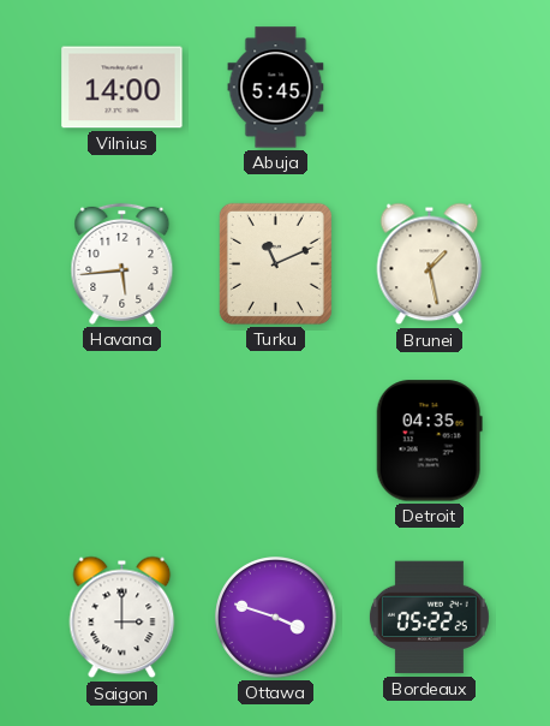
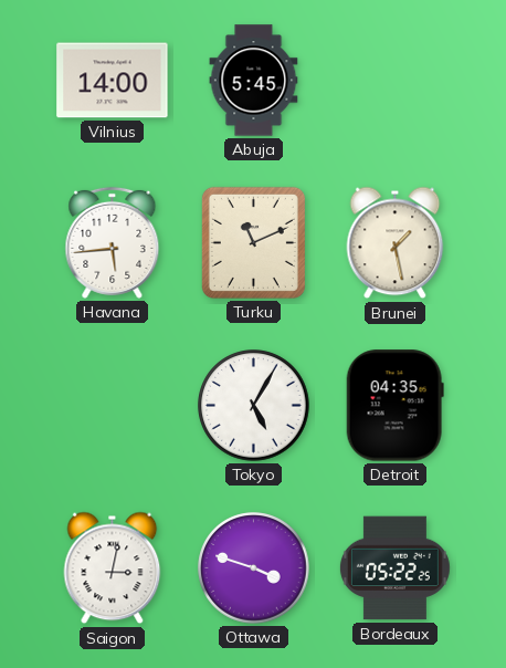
Tokyo: none -> 5:05
Saigon: 3:00 -> 3:02
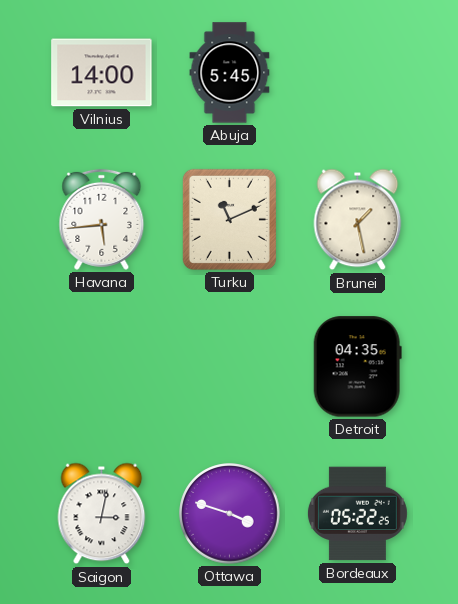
Tokyo: 5:05 -> none
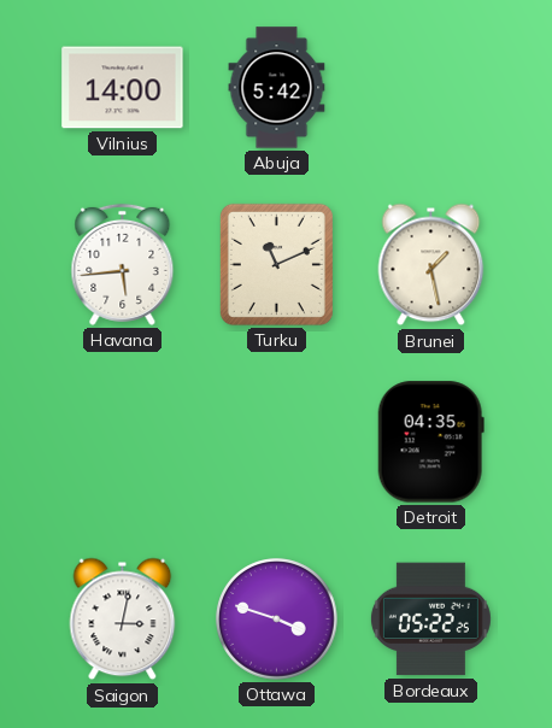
Abuja: 5:45 -> 5:42
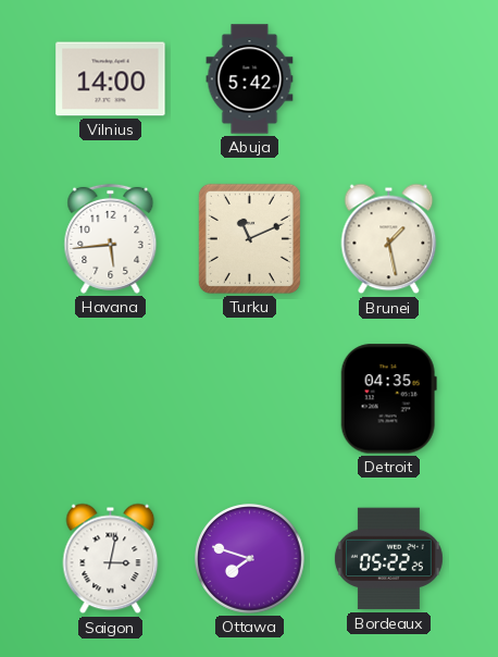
Ottawa: 3:48 -> 7:48
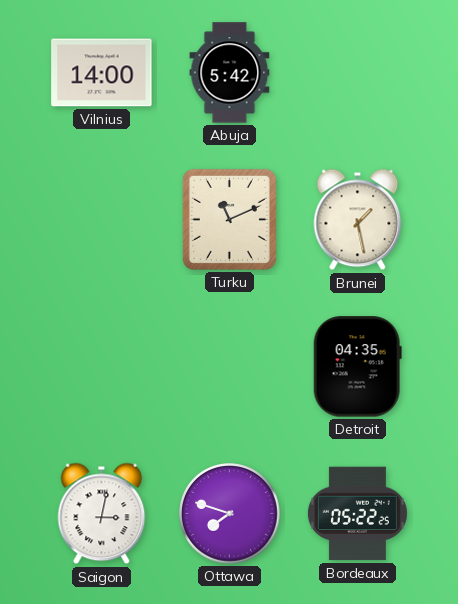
Havana: 5:44 -> none
